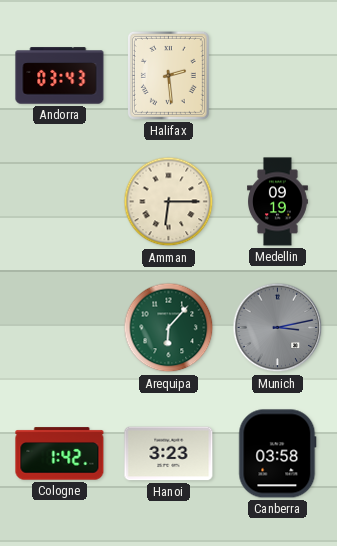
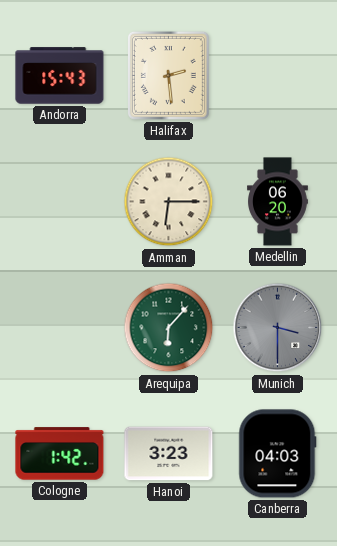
Andorra: 03:43 -> 15:43
Medellin: 09:19 -> 06:20
Munich: 3:13 -> 3:30
Canberra: 03:58 -> 04:03
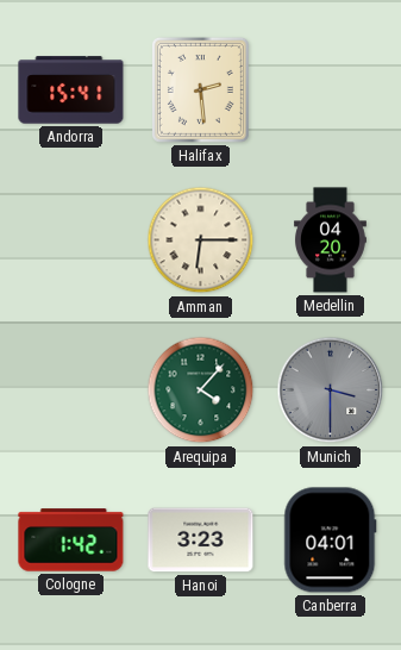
Andorra: 15:43 -> 15:41
Medellin: 06:20 -> 04:20
Arequipa: 6:07 -> 4:07
Canberra: 04:03 -> 04:01
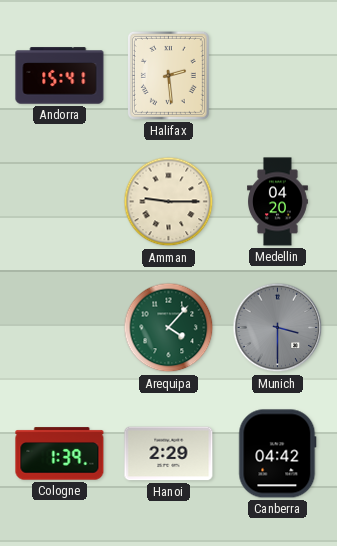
Amman: 6:15 -> 9:15
Cologne: 1:42 -> 1:39
Hanoi: 3:23 -> 2:29
Canberra: 04:01 -> 04:42
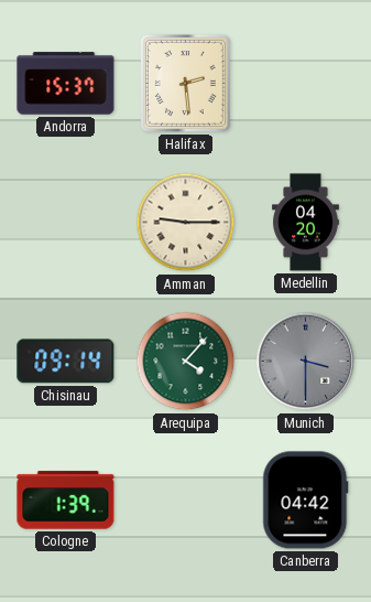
Andorra: 15:41 -> 15:37
Chisinau: none -> 09:14
Hanoi: 2:29 -> none
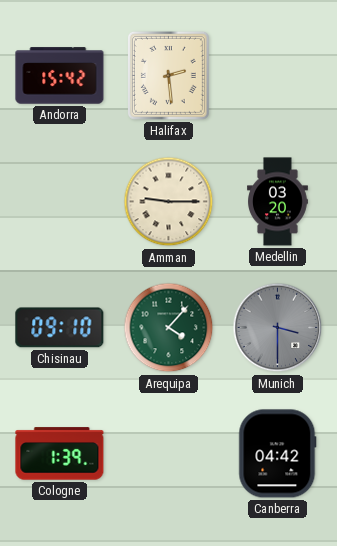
Andorra: 15:37 -> 15:42
Medellin: 04:20 -> 03:20
Chisinau: 09:14 -> 09:10
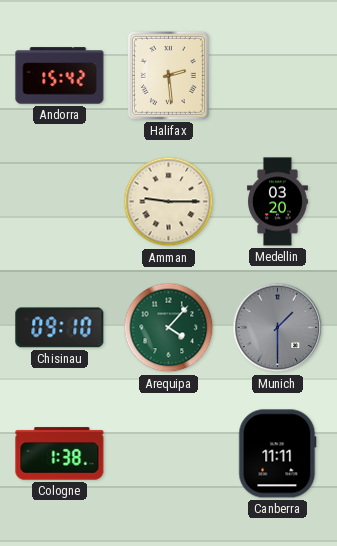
Munich: 3:30 -> 1:30
Cologne: 1:39 -> 1:38
Canberra: 04:42 -> 11:11
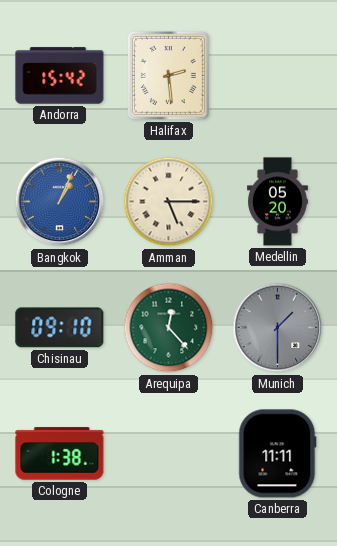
Bangkok: none -> 1:04
Amman: 9:15 -> 5:15
Medellin: 03:20 -> 05:20
Arequipa: 4:07 -> 12:23
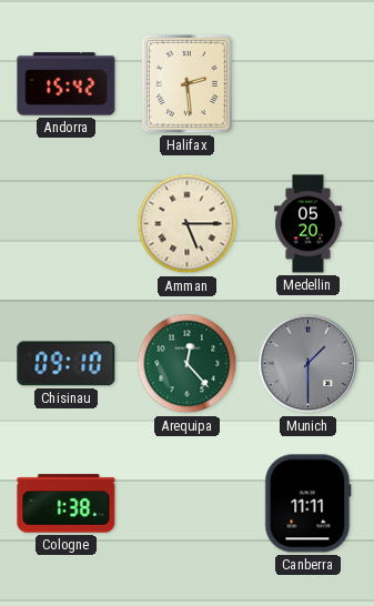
Bangkok: 1:04 -> none
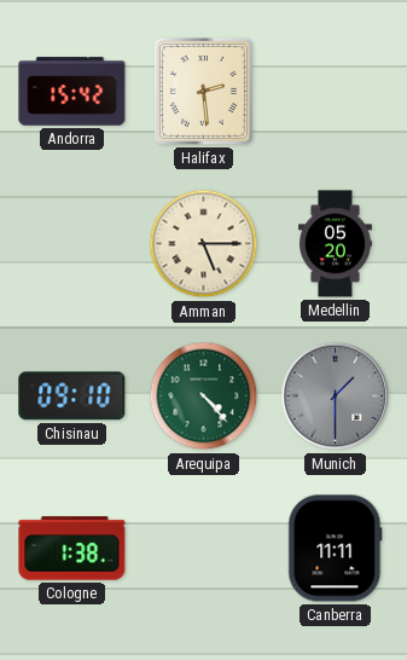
Arequipa: 12:23 -> 4:23
